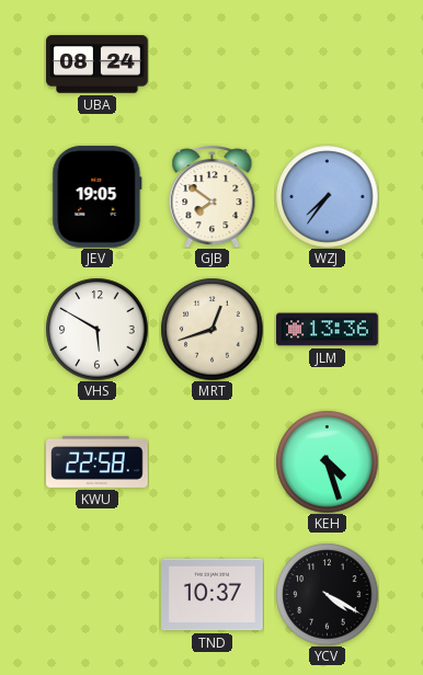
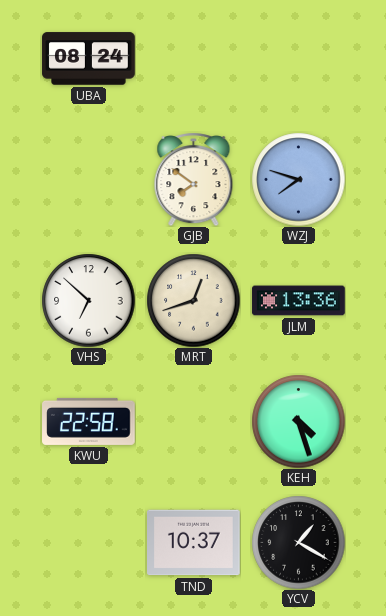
JEV: 19:05 -> none
WZJ: 7:36 -> 7:48
VHS: 5:50 -> 6:52
YCV: 4:20 -> 1:20
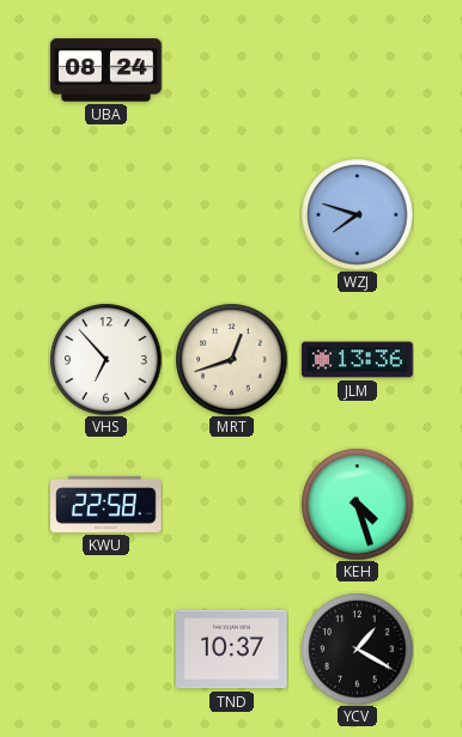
GJB: 7:51 -> none
VHS: 6:52 -> 6:53
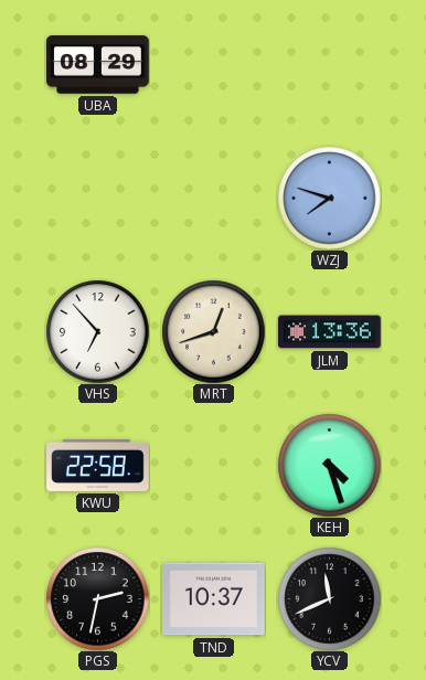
UBA: 08:24 -> 08:29
PGS: none -> 2:32
YCV: 1:20 -> 11:41
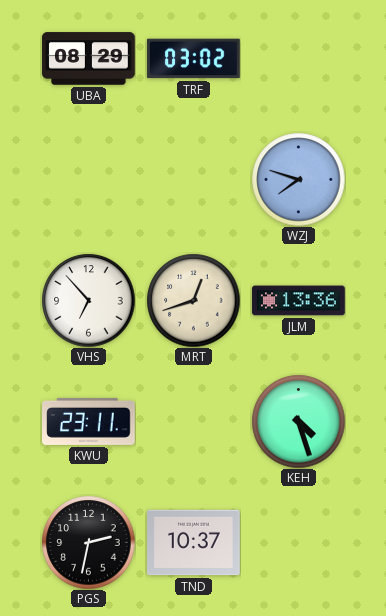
TRF: none -> 03:02
KWU: 22:58 -> 23:11
YCV: 11:41 -> none
